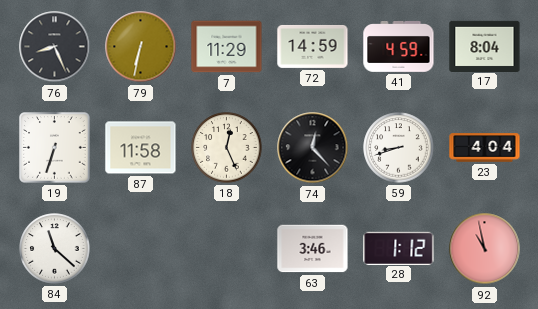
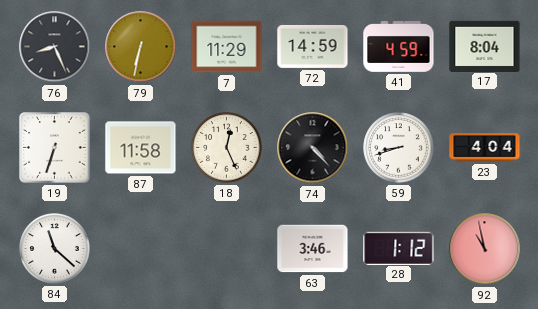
74: 12:23 -> 4:23
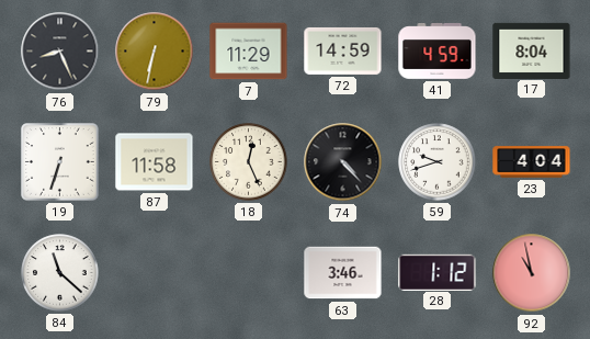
59: 8:42 -> 9:42
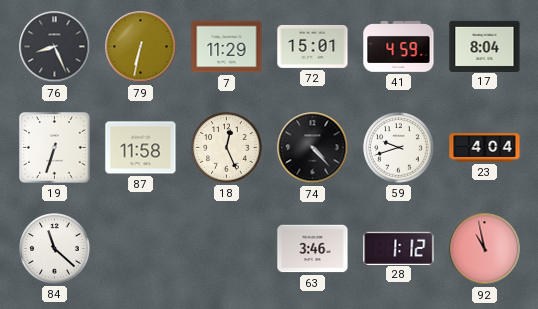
72: 14:59 -> 15:01
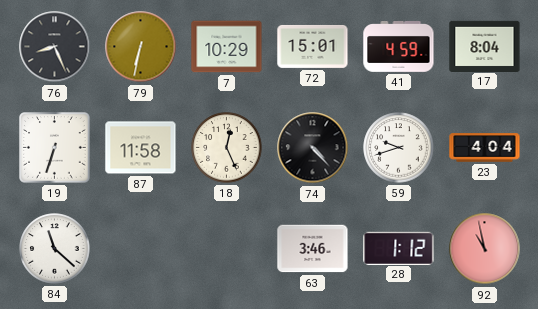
7: 11:29 -> 10:29
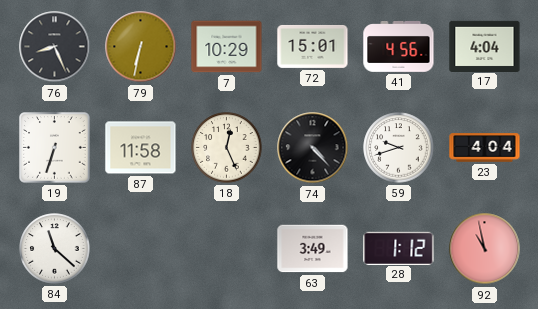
41: 4:59 -> 4:56
17: 8:04 -> 4:04
63: 3:46 -> 3:49
